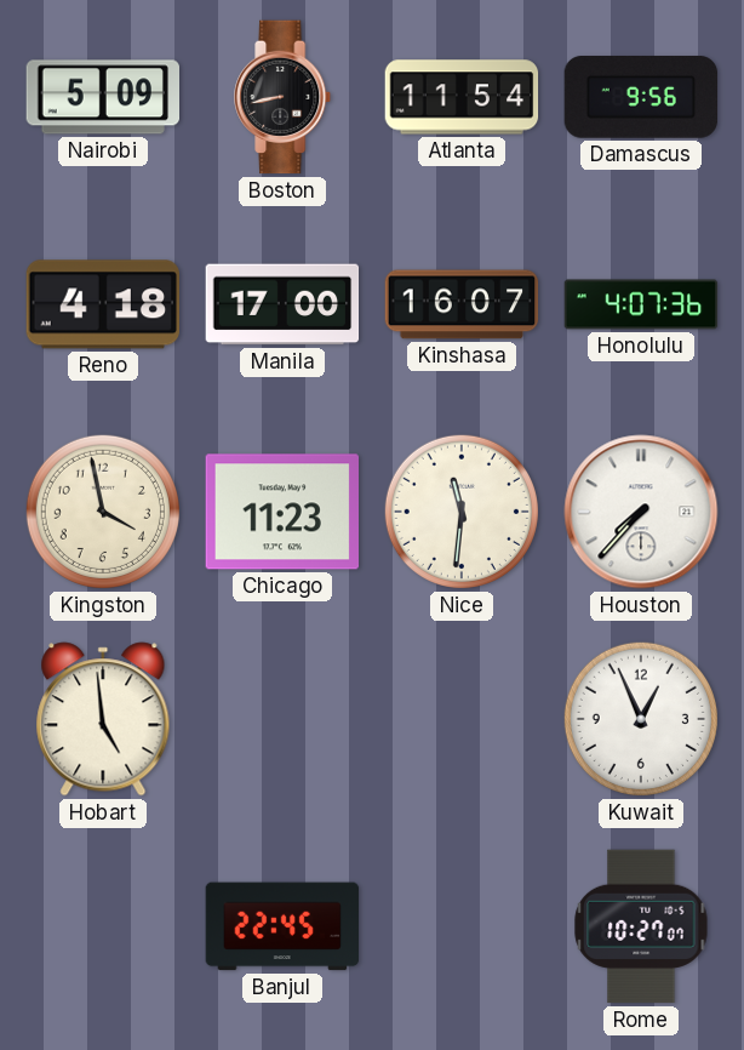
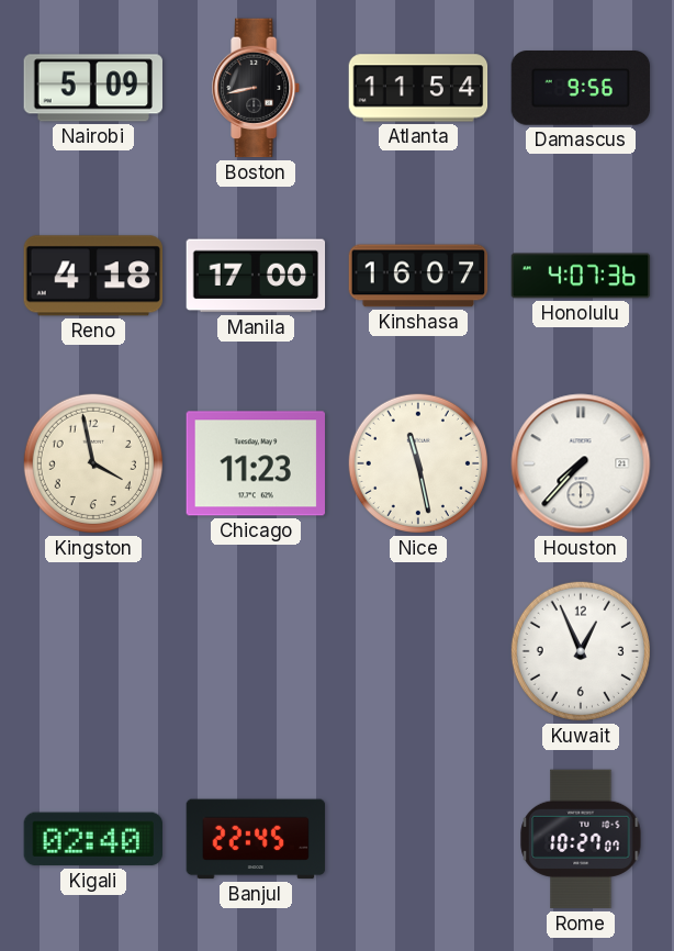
Nice: 11:31 -> 11:28
Hobart: 4:59 -> none
Kigali: none -> 02:40
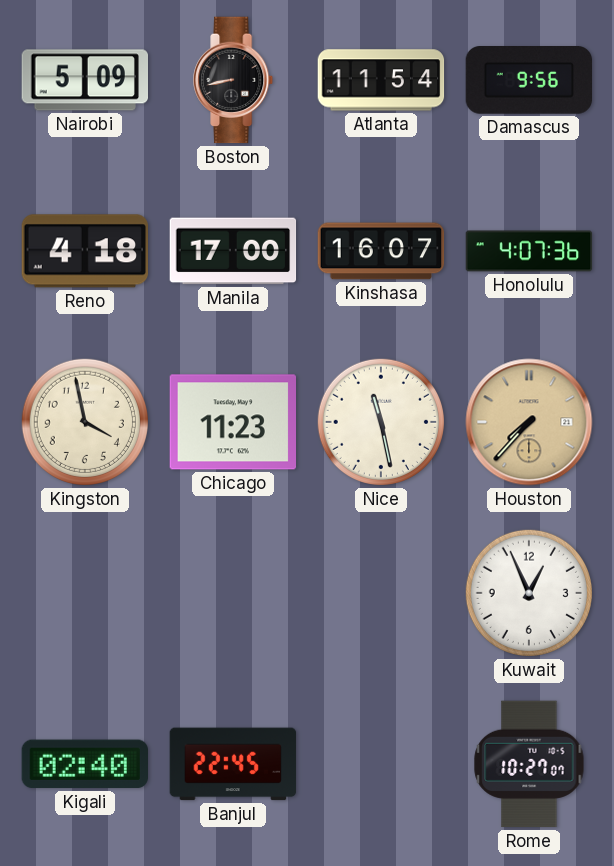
Houston dial: white -> champagne
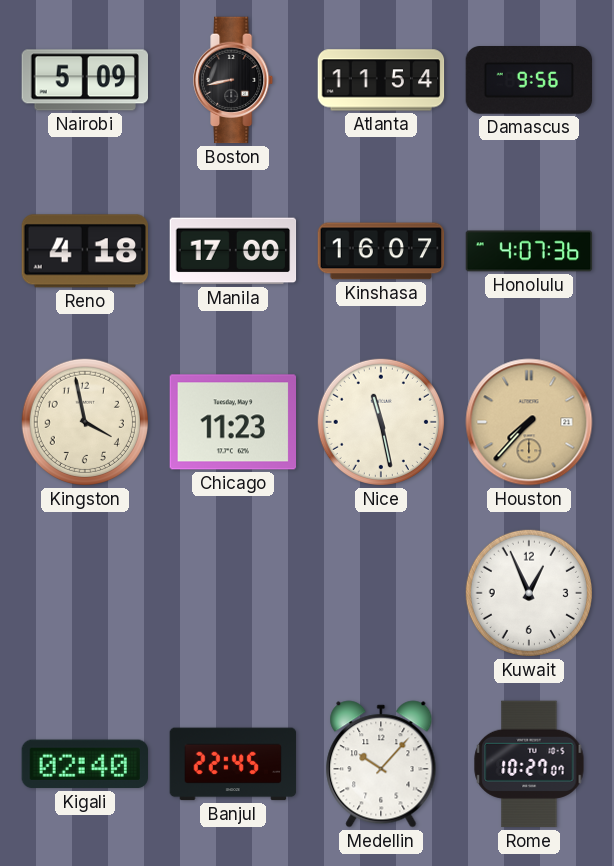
Medellin: none -> 10:07
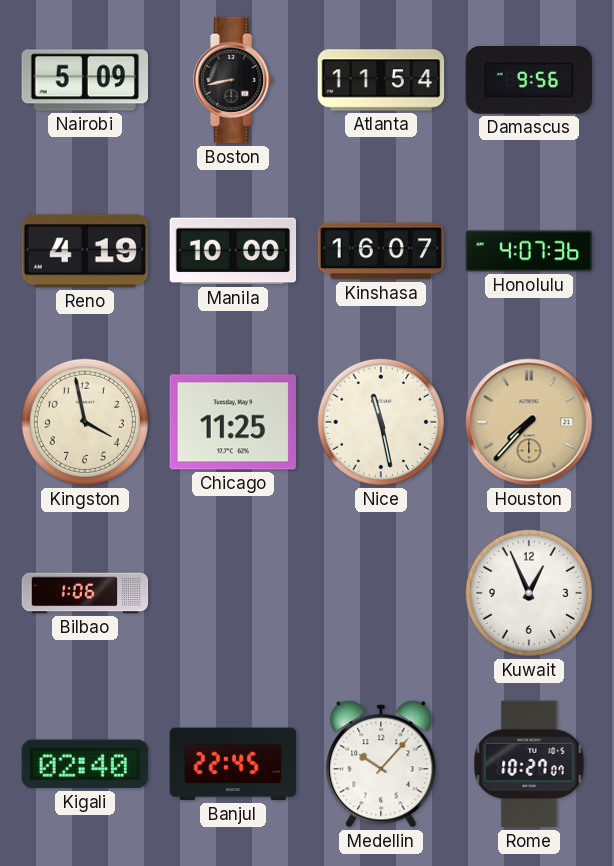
Reno: 4:18 -> 4:19
Manila: 17:00 -> 10:00
Chicago: 11:23 -> 11:25
Bilbao: none -> 1:06
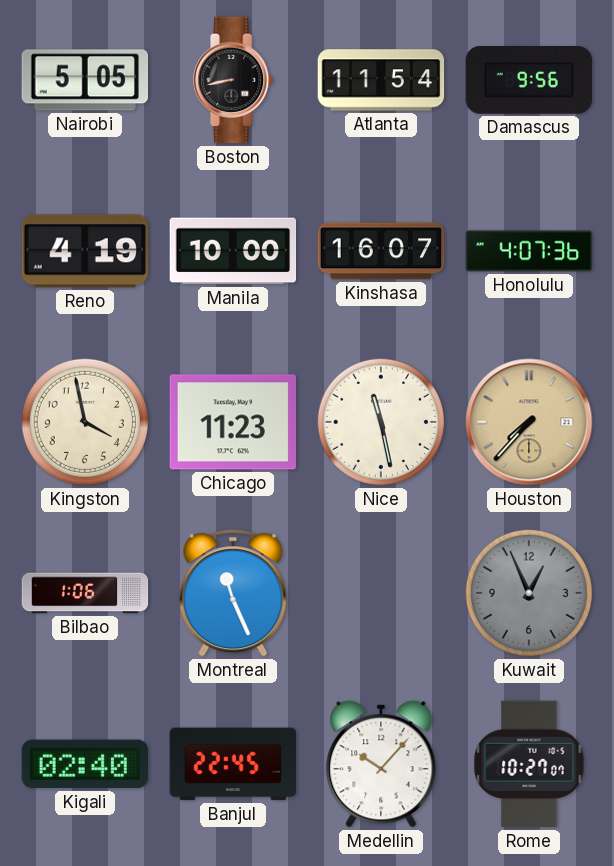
Nairobi: 5:09 -> 5:05
Chicago: 11:25 -> 11:23
Montreal: none -> 11:26
Kuwait dial: white -> grey
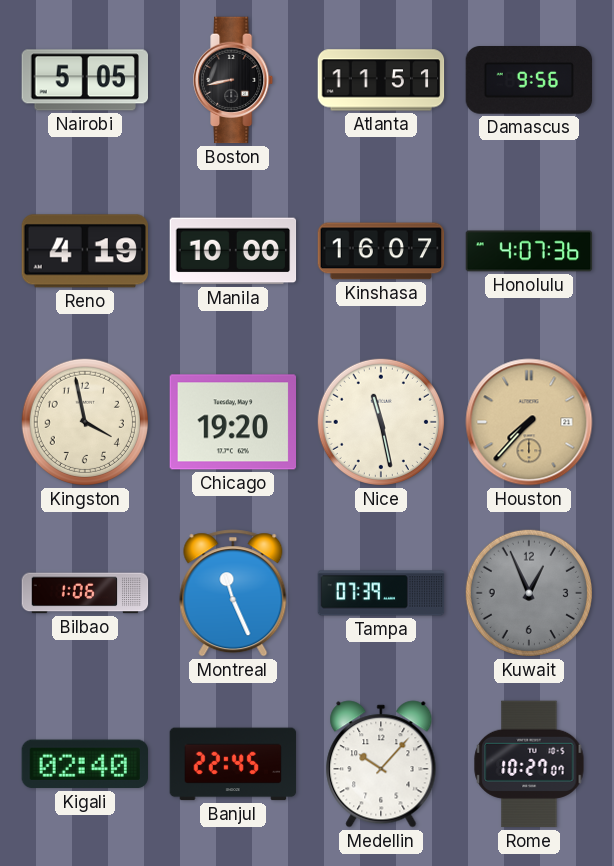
Atlanta: 11:54 -> 11:51
Chicago: 11:23 -> 19:20
Tampa: none -> 07:39
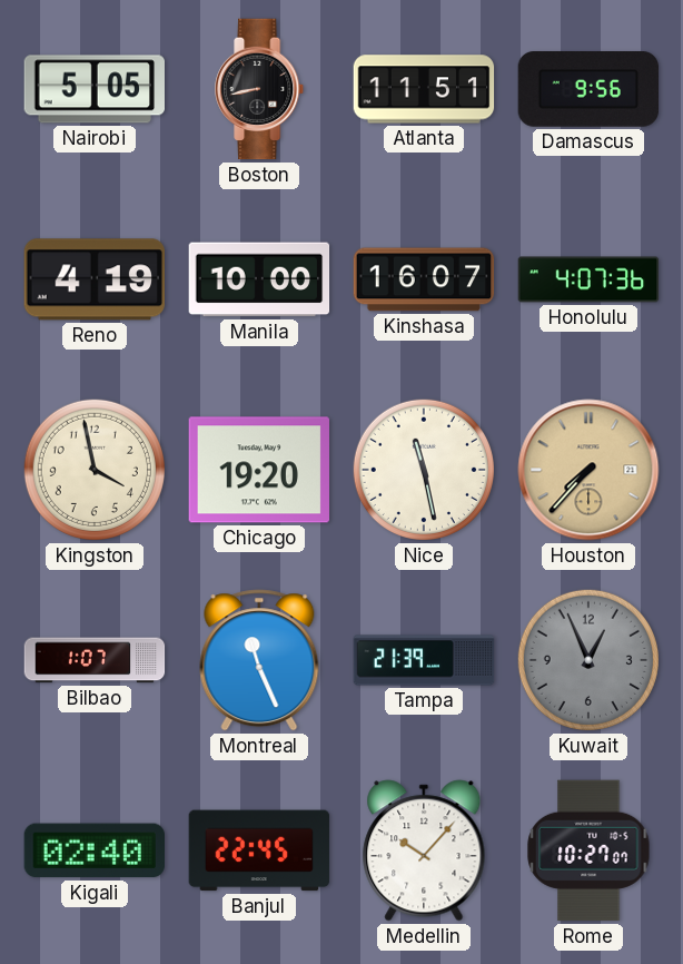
Bilbao: 1:06 -> 1:07
Tampa: 07:39 -> 21:39
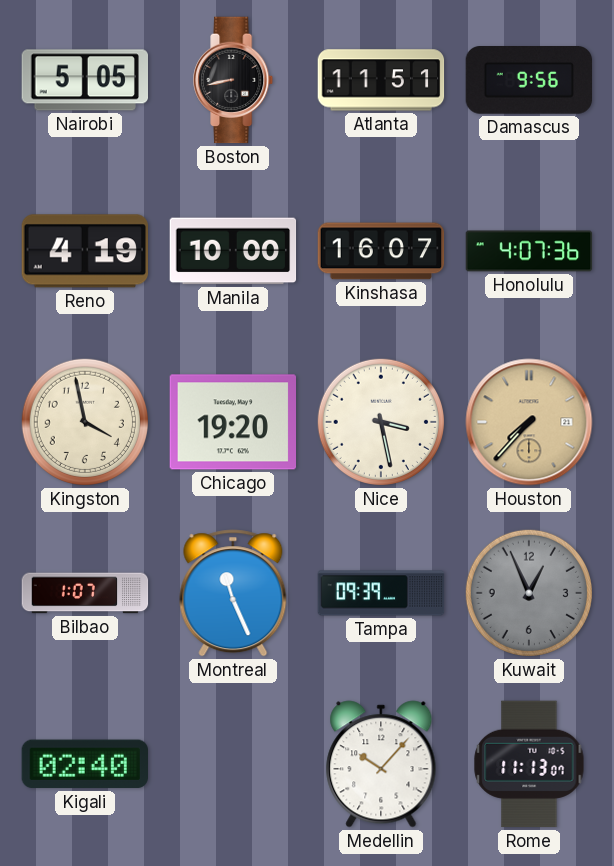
Nice: 11:28 -> 3:28
Tampa: 21:39 -> 09:39
Banjul: 22:45 -> none
Rome: 10:27 -> 11:13
